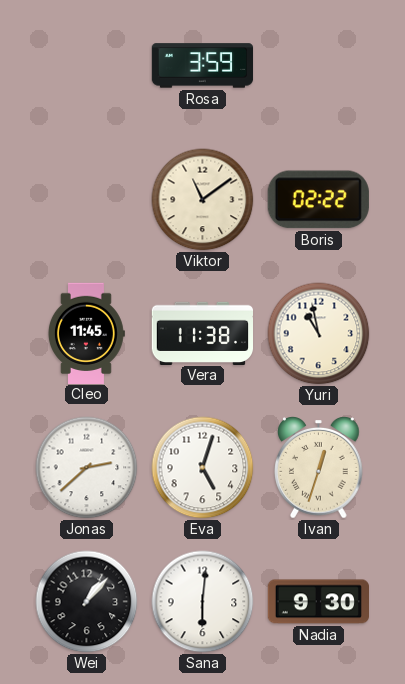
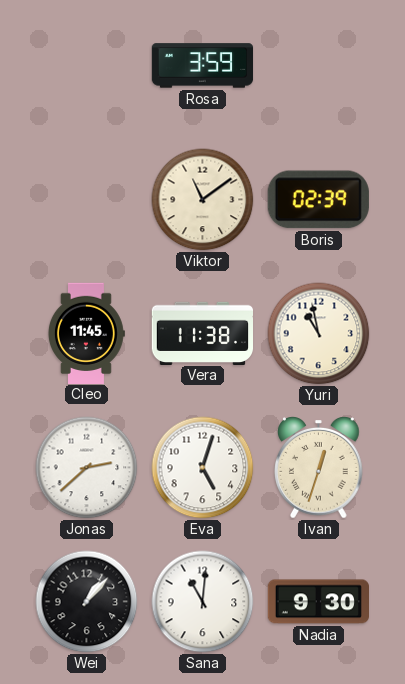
Boris: 02:22 -> 02:39
Sana: 6:01 -> 11:01
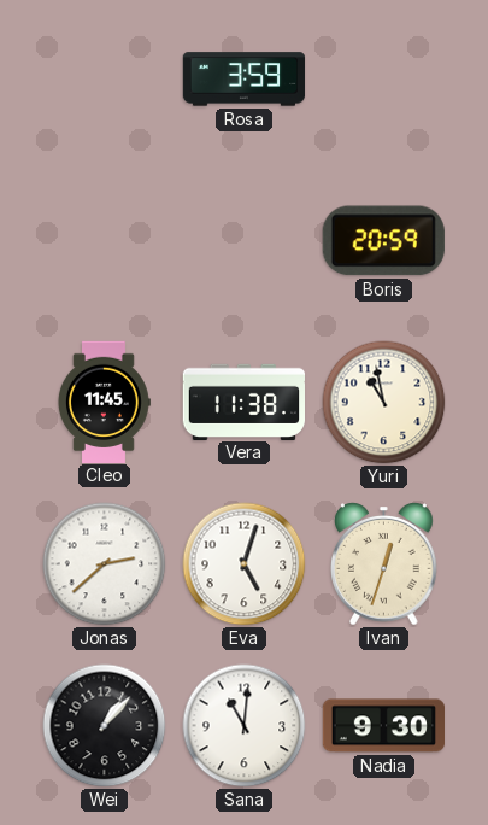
Viktor: 11:09 -> none
Boris: 02:39 -> 20:59
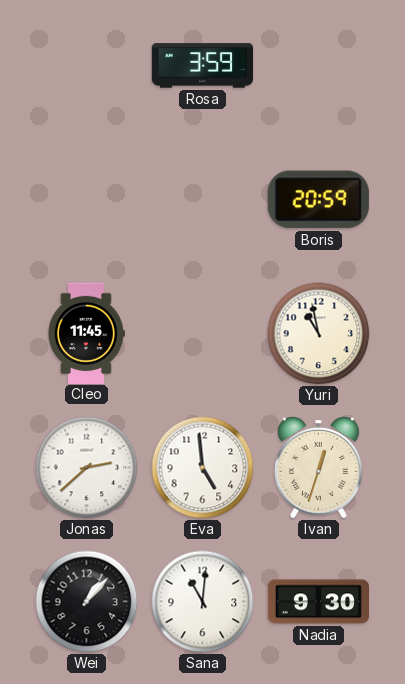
Vera: 11:38 -> none
Eva: 5:03 -> 4:59
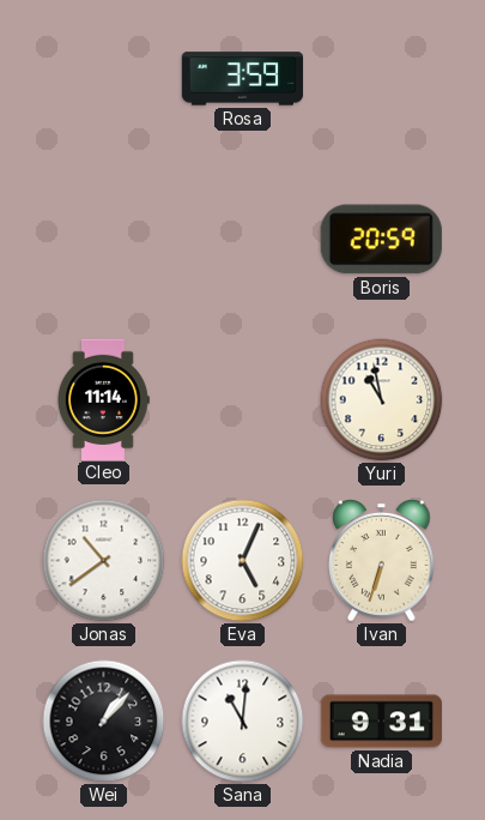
Cleo: 11:45 -> 11:14
Jonas: 2:38 -> 10:39
Eva: 4:59 -> 5:04
Ivan: 12:33 -> 6:33
Nadia: 9:30 -> 9:31
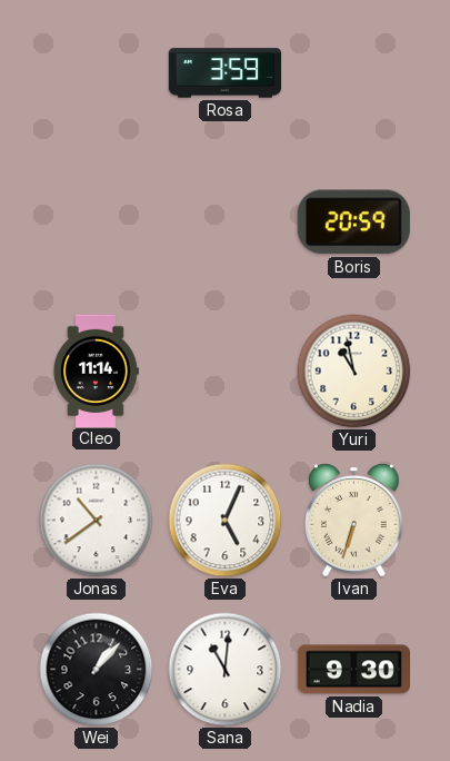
Nadia: 9:31 -> 9:30
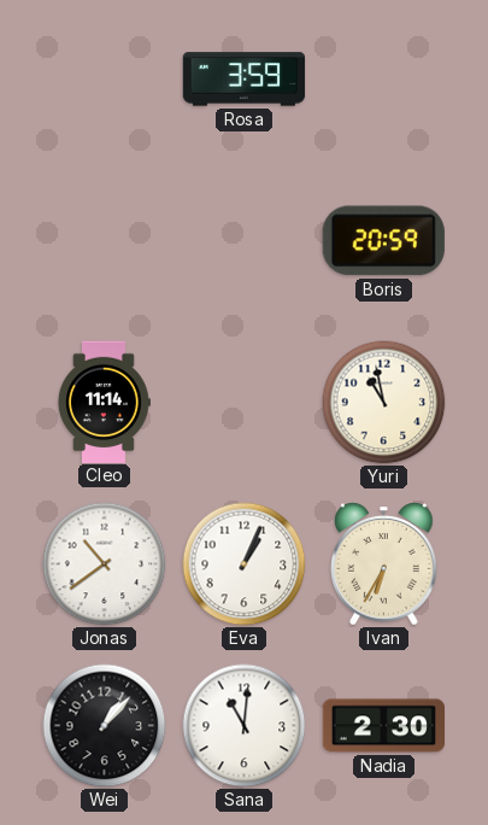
Eva: 5:04 -> 1:04
Ivan: 6:33 -> 6:35
Nadia: 9:30 -> 2:30
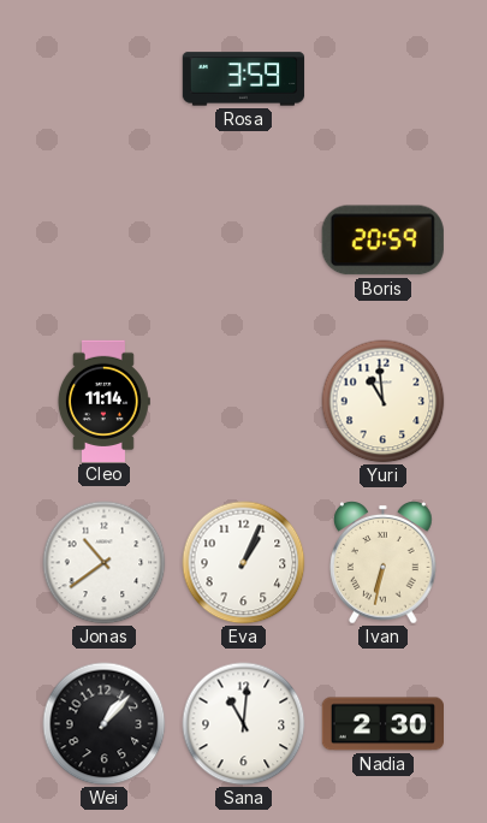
Yuri: 10:58 -> 10:59
Ivan: 6:35 -> 6:32
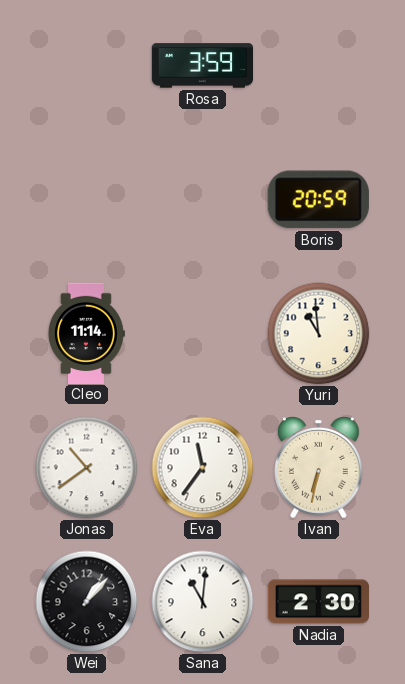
Eva: 1:04 -> 11:36
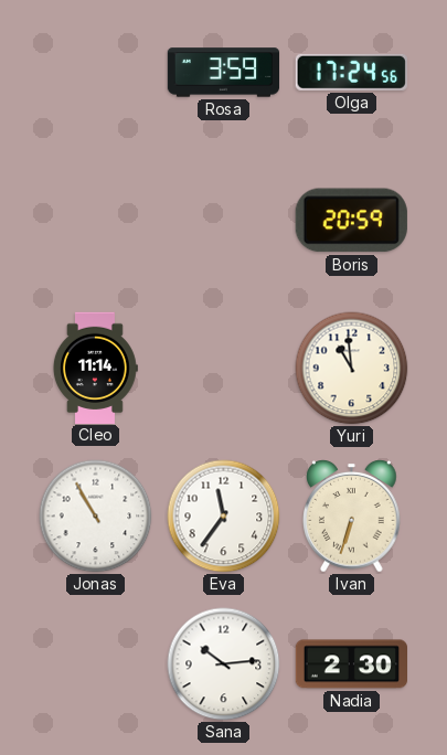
Olga: none -> 17:24
Jonas: 10:39 -> 10:55
Ivan: 6:32 -> 6:33
Wei: 1:07 -> none
Sana: 11:01 -> 10:14
